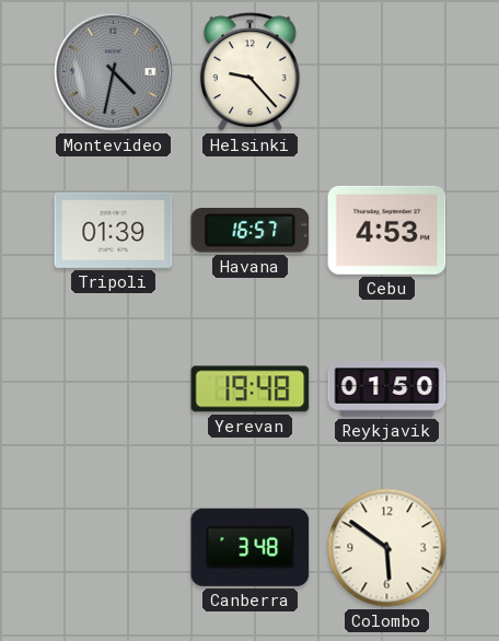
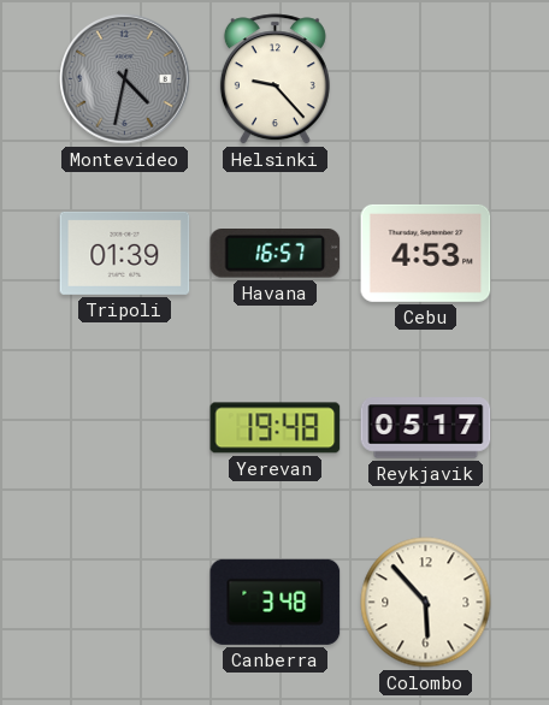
Reykjavik: 01:50 -> 05:17
Colombo: 5:51 -> 5:53
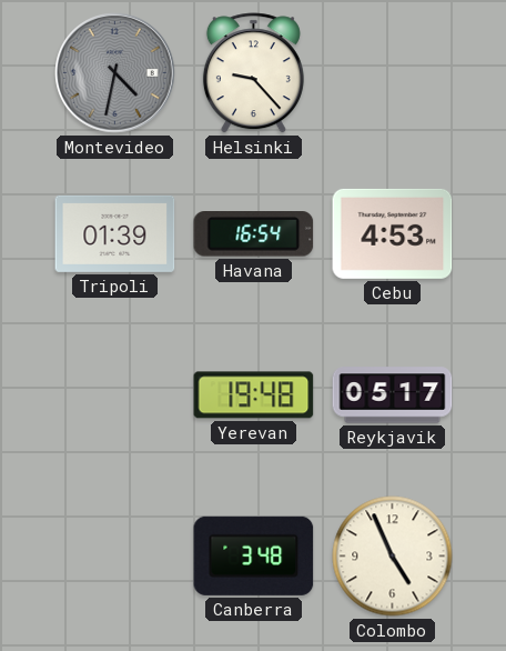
Havana: 16:57 -> 16:54
Colombo: 5:53 -> 4:56
